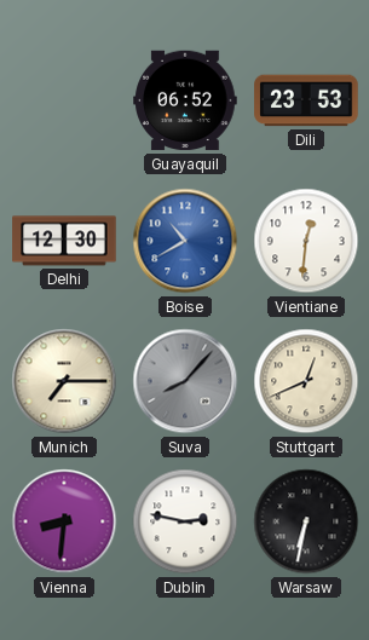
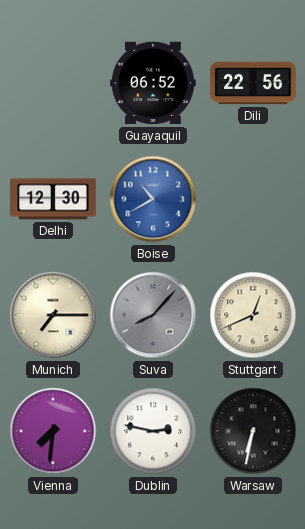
Dili: 23:53 -> 22:56
Vientiane: 12:31 -> none
Vienna: 8:31 -> 7:31
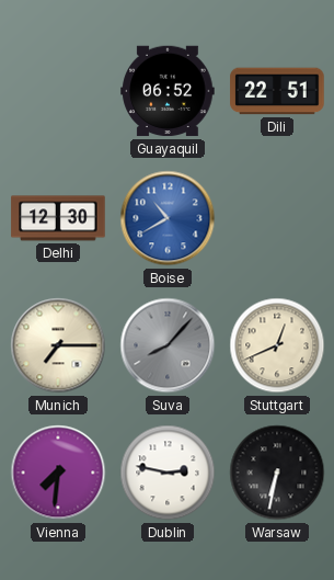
Dili: 22:56 -> 22:51
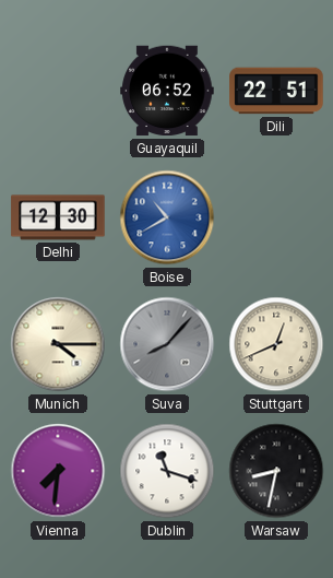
Munich: 7:15 -> 4:15
Dublin: 2:47 -> 11:18
Warsaw: 6:32 -> 8:32
